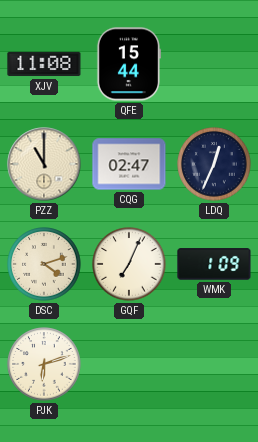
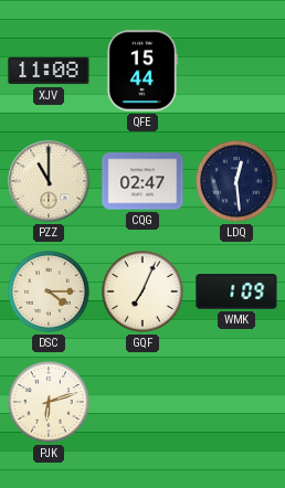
LDQ: 12:34 -> 12:29
DSC: 4:12 -> 4:15
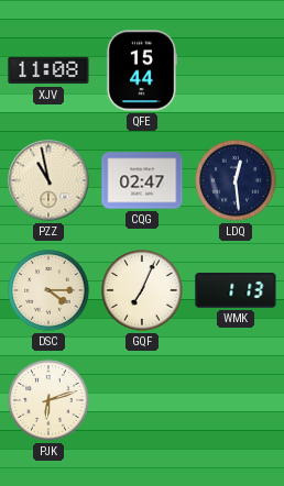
PZZ: 11:00 -> 10:58
WMK: 1:09 -> 1:13
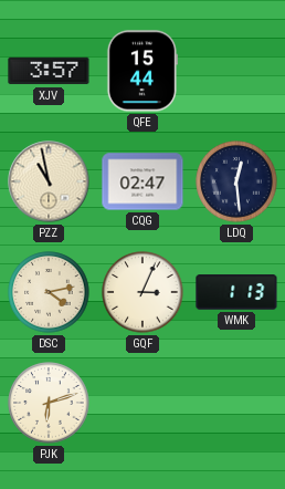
XJV: 11:08 -> 3:57
DSC: 4:15 -> 4:13
GQF: 7:04 -> 3:04
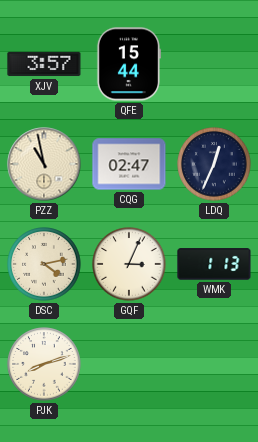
LDQ: 12:29 -> 12:34
PJK: 6:12 -> 8:12
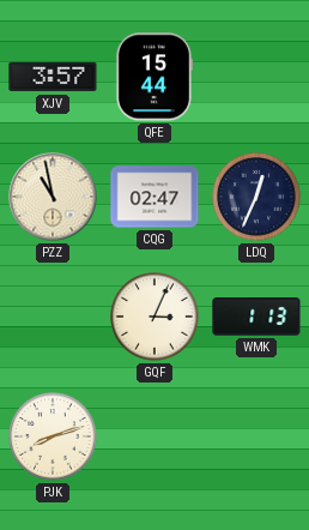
DSC: 4:13 -> none
